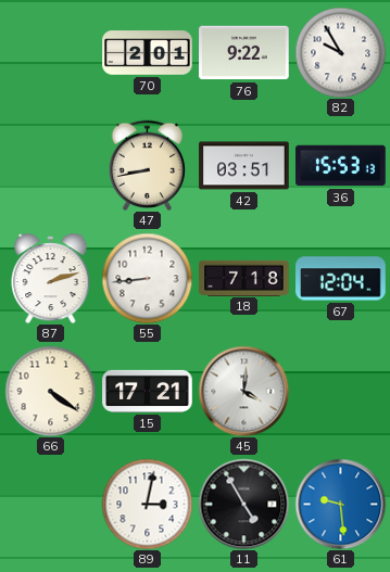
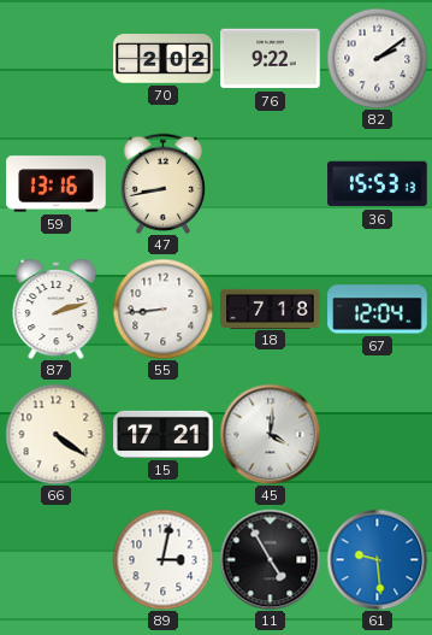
70: 2:01 -> 2:02
82: 9:55 -> 2:09
59: none -> 13:16
42: 03:51 -> none
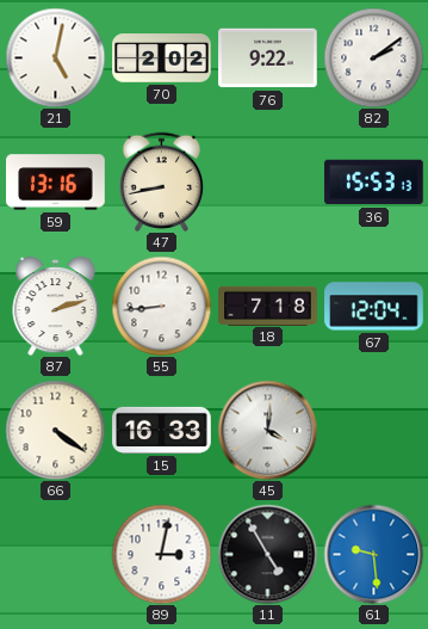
21: none -> 5:02
15: 17:21 -> 16:33
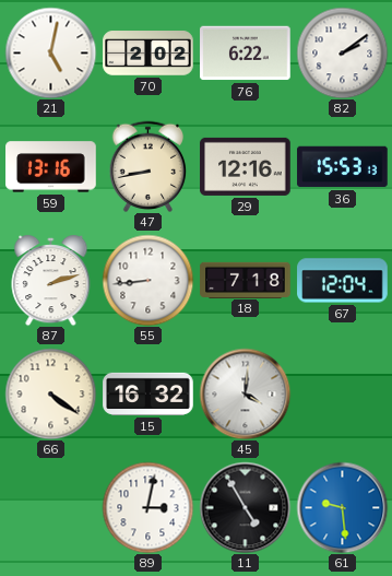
76: 9:22 -> 6:22
29: none -> 12:16
15: 16:33 -> 16:32
